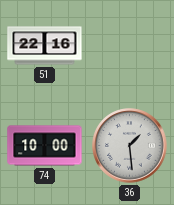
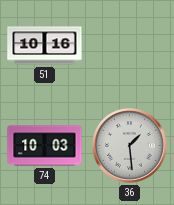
51: 22:16 -> 10:16
74: 10:00 -> 10:03
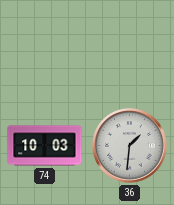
51: 10:16 -> none
36: 1:29 -> 1:31
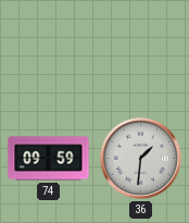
74: 10:03 -> 09:59
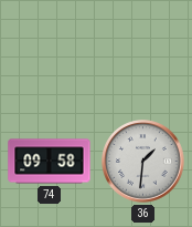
74: 09:59 -> 09:58
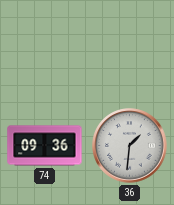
74: 09:58 -> 09:36
